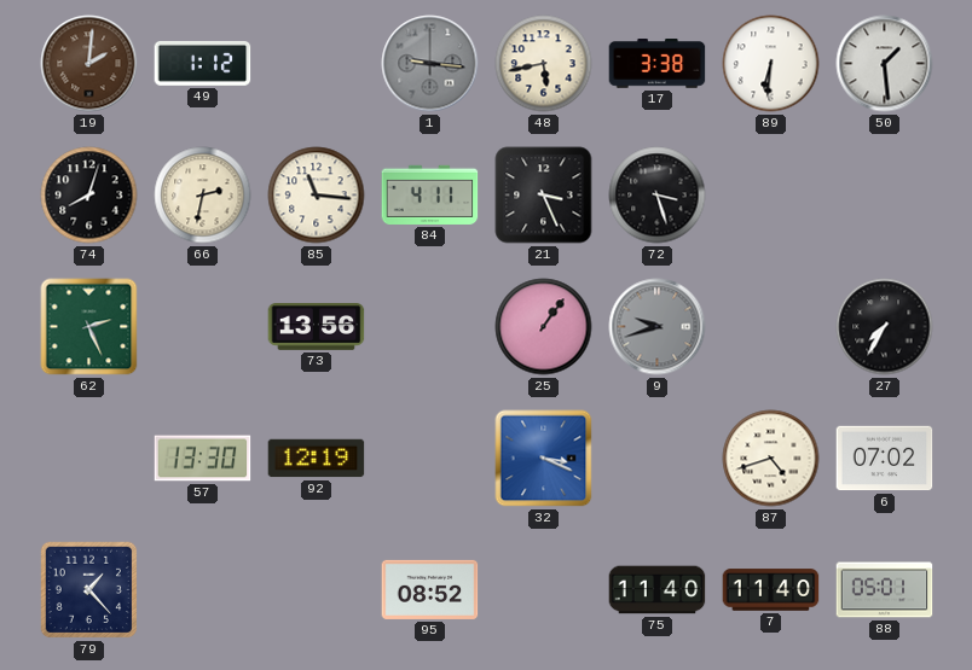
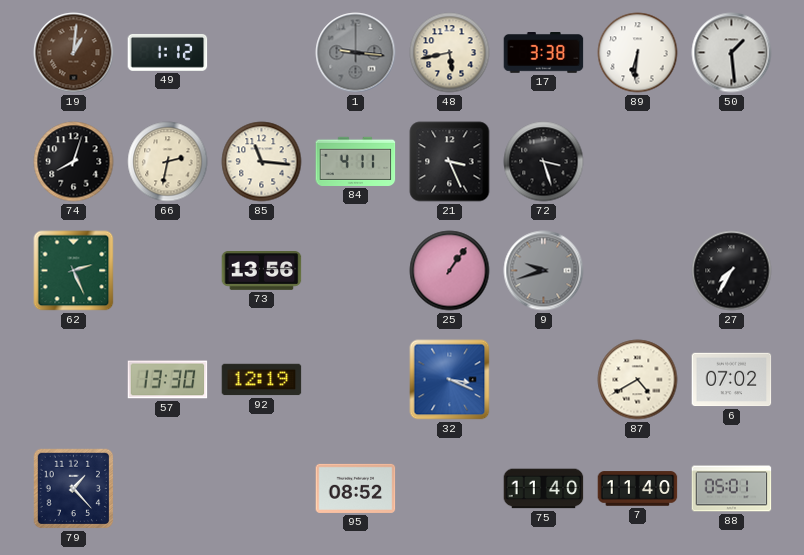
19: 2:01 -> 1:01
87: 4:42 -> 4:40
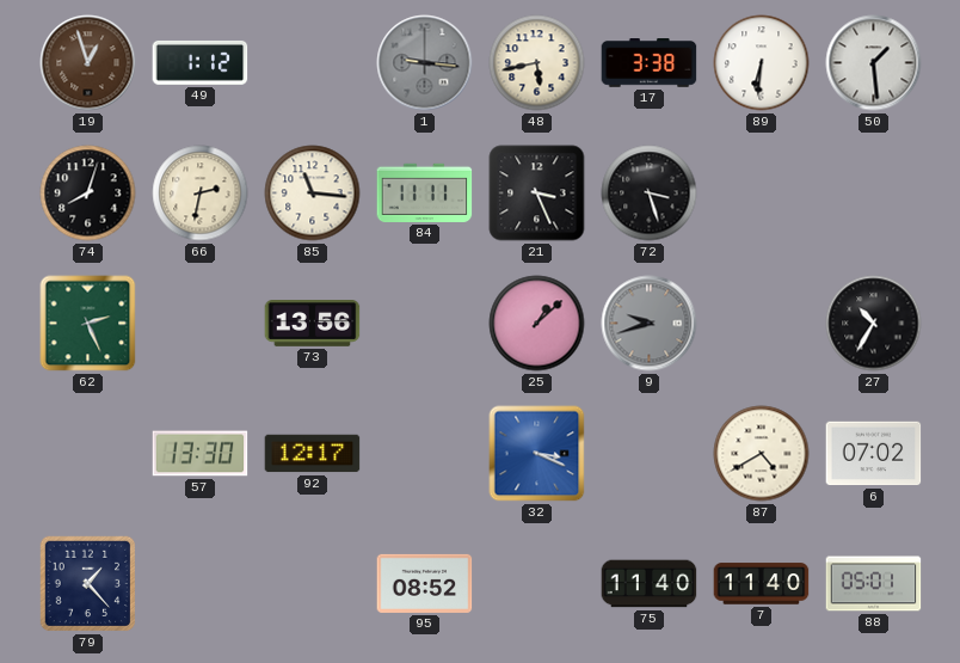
19: 1:01 -> 12:57
84: 4:11 -> 11:11
25: 1:06 -> 1:08
27: 7:35 -> 10:35
92: 12:19 -> 12:17
